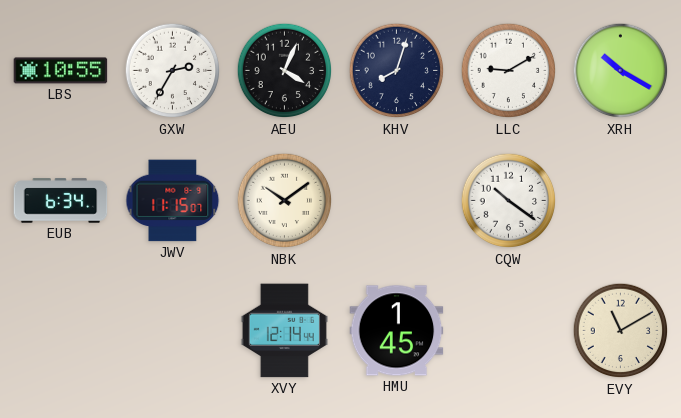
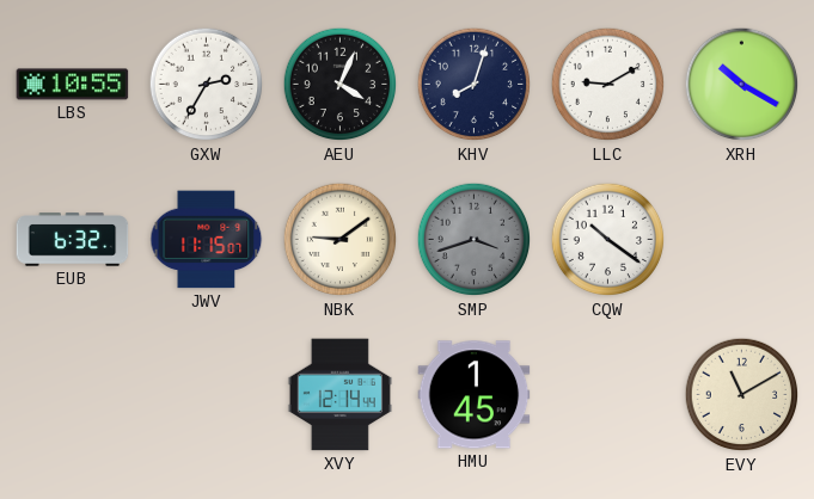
EUB: 6:34 -> 6:32
NBK: 10:09 -> 9:09
SMP: none -> 3:42
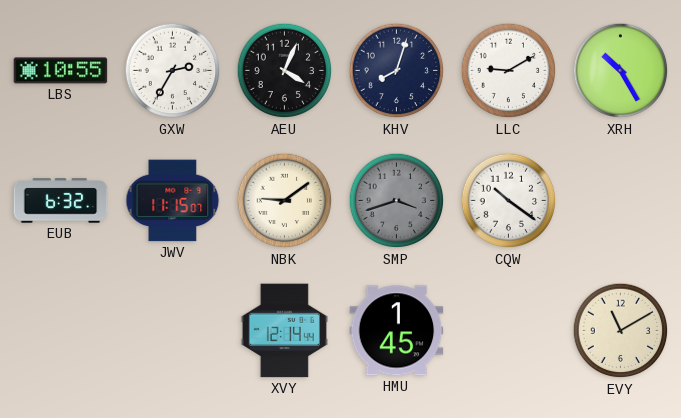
XRH: 10:20 -> 10:25
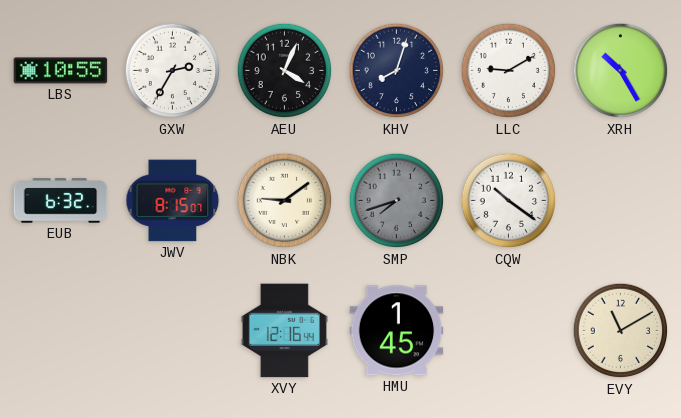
JWV: 11:15 -> 8:15
SMP: 3:42 -> 7:42
XVY: 12:14 -> 12:16
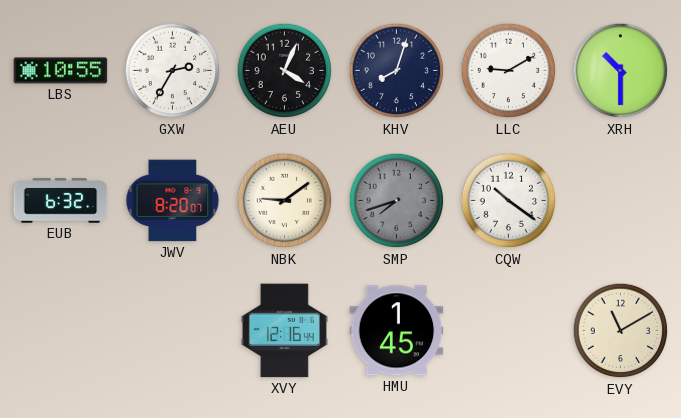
XRH: 10:25 -> 10:30
JWV: 8:15 -> 8:20
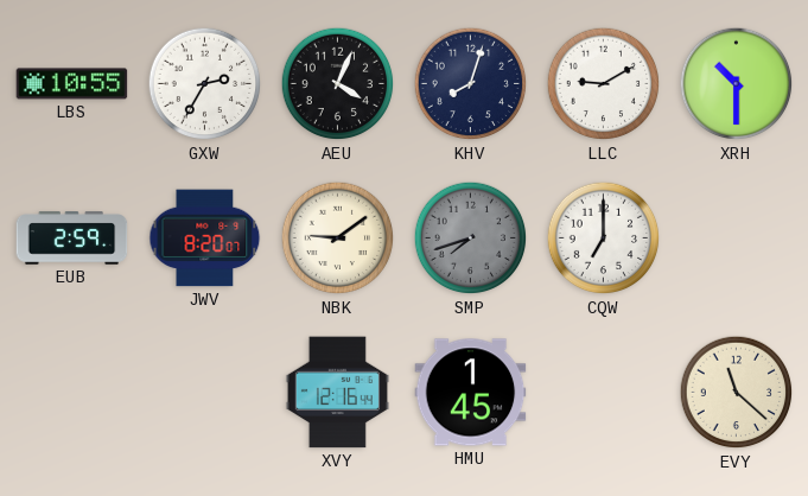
EUB: 6:32 -> 2:59
CQW: 10:21 -> 7:00
EVY: 11:10 -> 11:22
